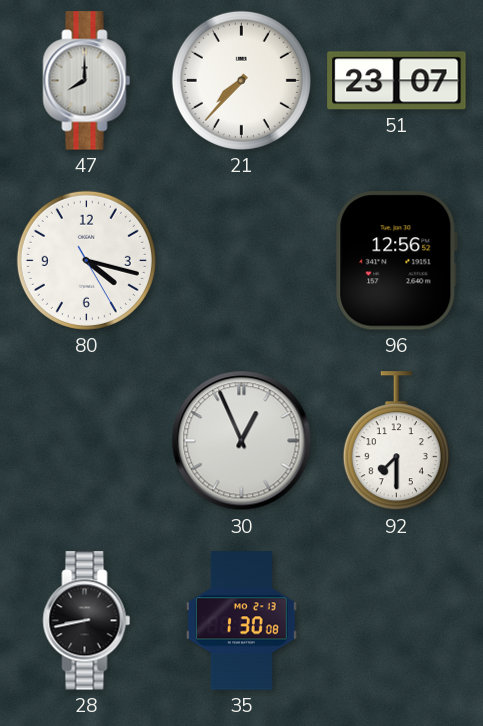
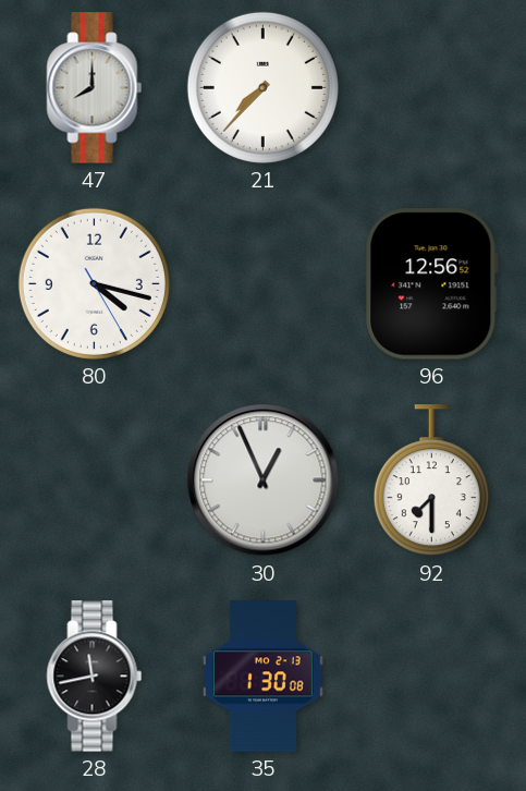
51: 23:07 -> none
28: 8:43 -> 11:43
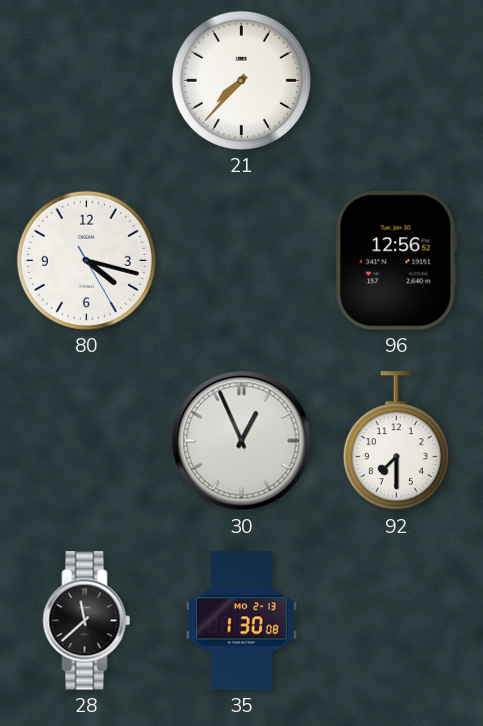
47: 8:00 -> none
28: 11:43 -> 11:38
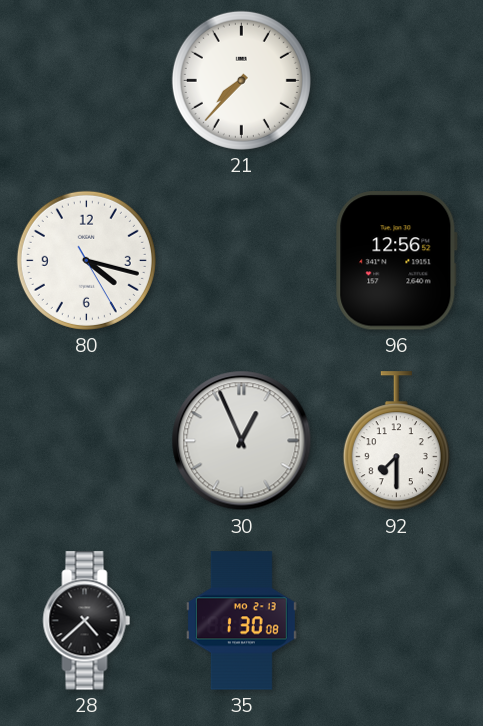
28: 11:38 -> 4:38
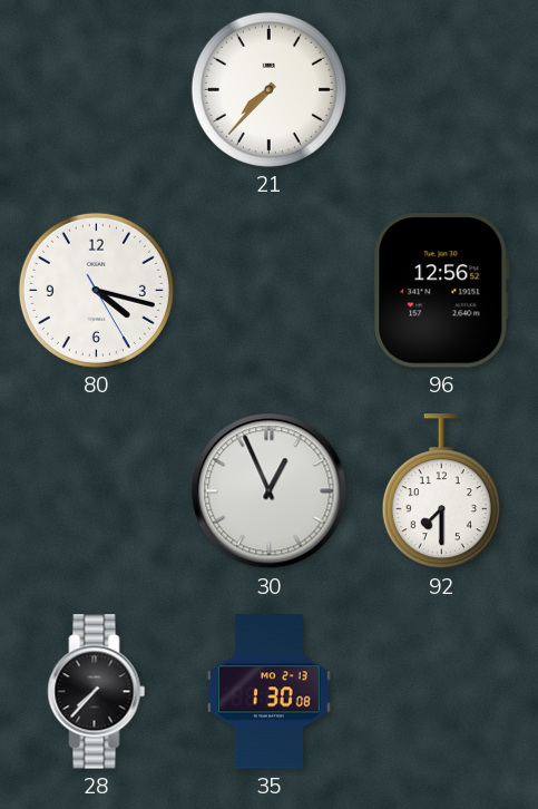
28: 4:38 -> 7:37
